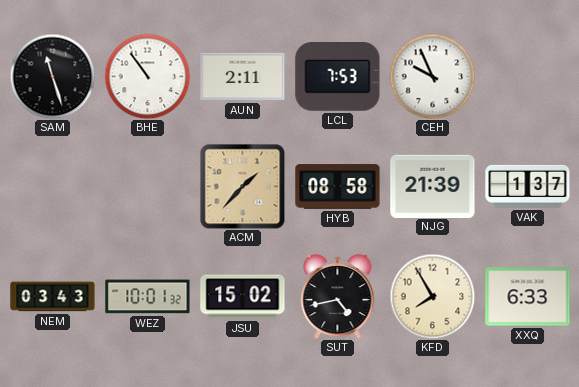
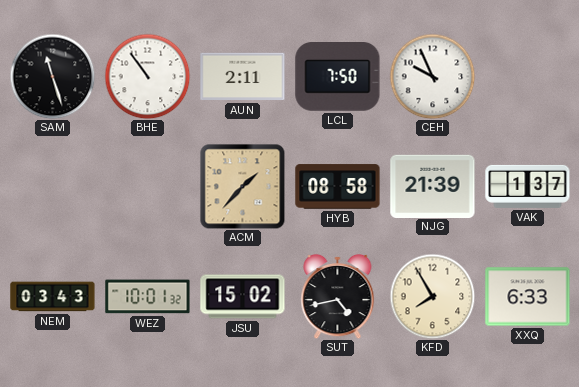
LCL: 7:53 -> 7:50
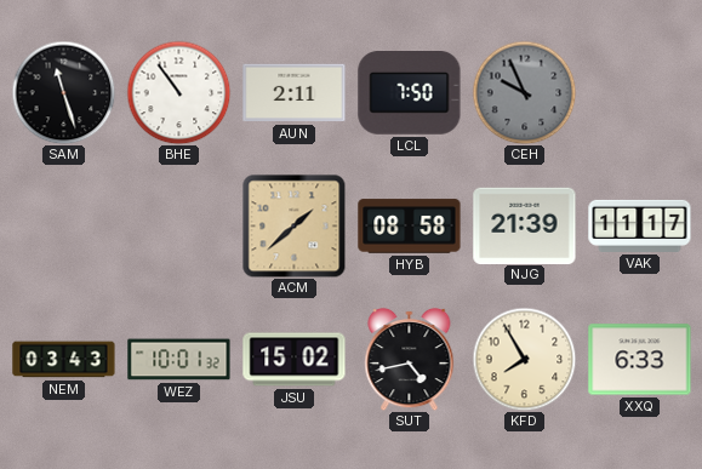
CEH dial: white -> grey
ACM: 1:37 -> 1:38
VAK: 1:37 -> 11:17
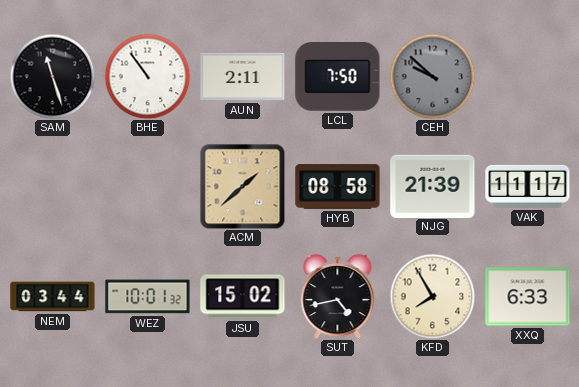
CEH: 9:56 -> 9:52
NEM: 03:43 -> 03:44
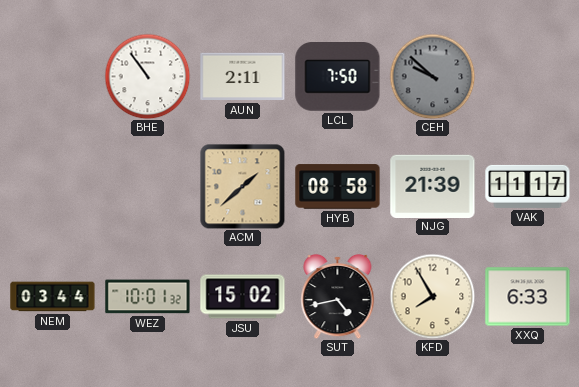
SAM: 11:27 -> none
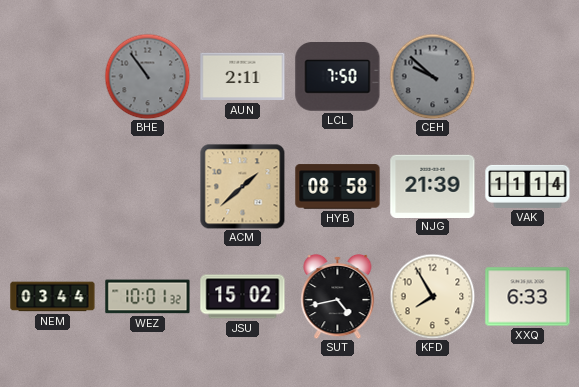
BHE dial: white -> grey
VAK: 11:17 -> 11:14
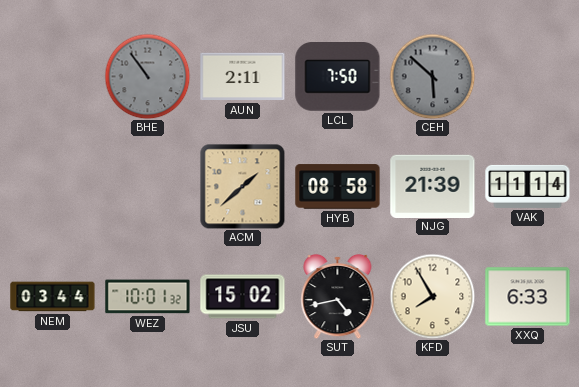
CEH: 9:52 -> 5:52
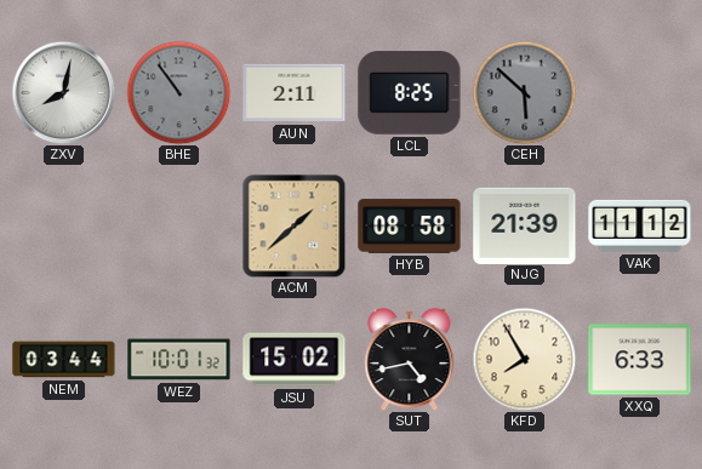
ZXV: none -> 8:02
LCL: 7:50 -> 8:25
VAK: 11:14 -> 11:12
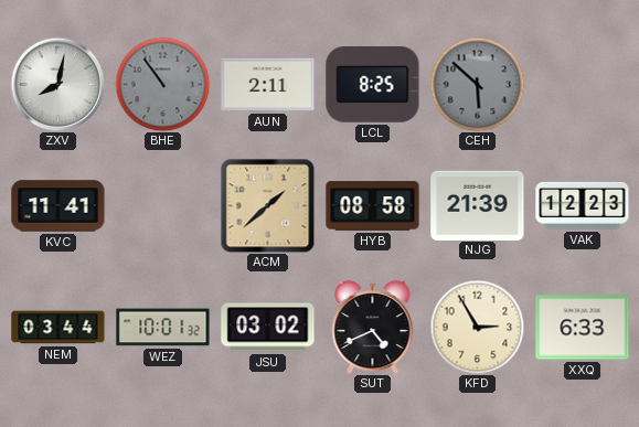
KVC: none -> 11:41
VAK: 11:12 -> 12:23
JSU: 15:02 -> 03:02
SUT: 4:43 -> 4:41
KFD: 7:55 -> 2:55
